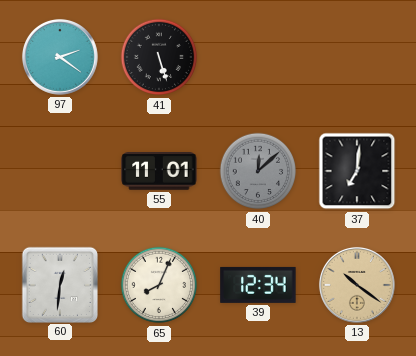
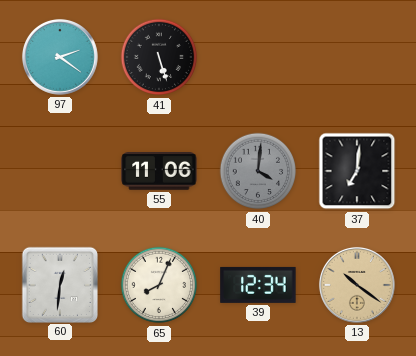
55: 11:01 -> 11:06
40: 12:08 -> 4:01
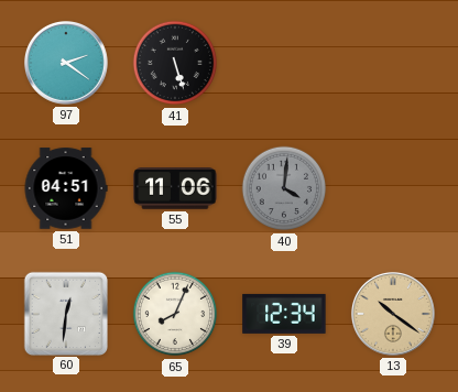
51: none -> 04:51
37: 7:01 -> none
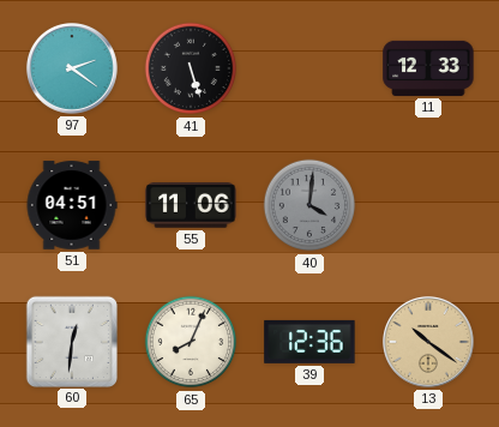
11: none -> 12:33
39: 12:34 -> 12:36
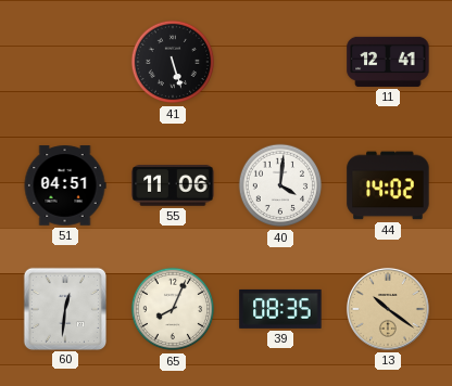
97: 2:21 -> none
11: 12:33 -> 12:41
40 dial: grey -> white
44: none -> 14:02
39: 12:36 -> 08:35
